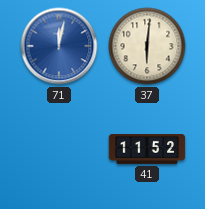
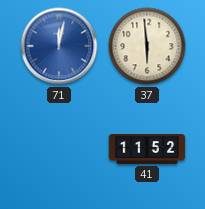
37: 6:01 -> 5:59
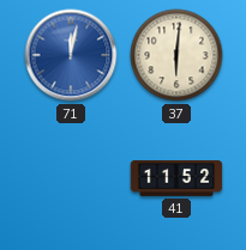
37: 5:59 -> 6:01
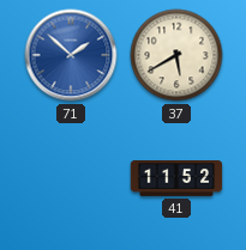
71: 12:02 -> 1:52
37: 6:01 -> 5:40
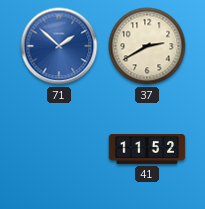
37: 5:40 -> 2:40
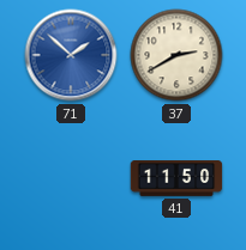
41: 11:52 -> 11:50
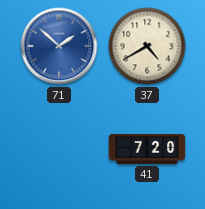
37: 2:40 -> 4:40
41: 11:50 -> 7:20
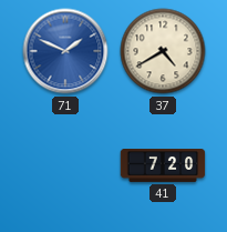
71: 1:52 -> 1:49
